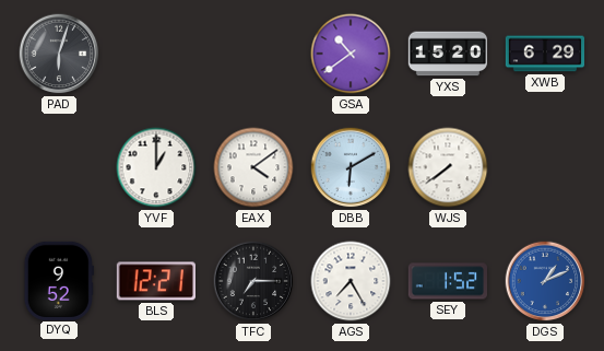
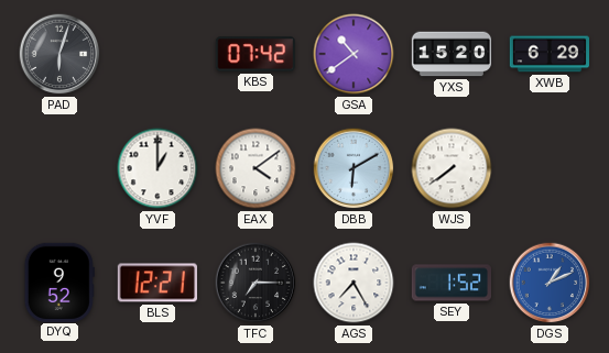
KBS: none -> 07:42
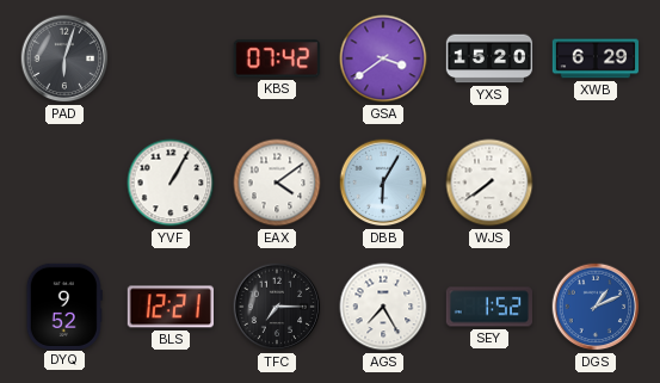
GSA: 10:39 -> 3:39
YVF: 1:00 -> 1:05
DBB: 6:10 -> 6:05
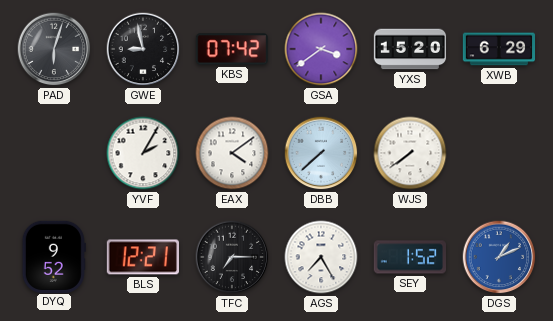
GWE: none -> 8:58
YVF: 1:05 -> 2:05
DBB: 6:05 -> 7:38
